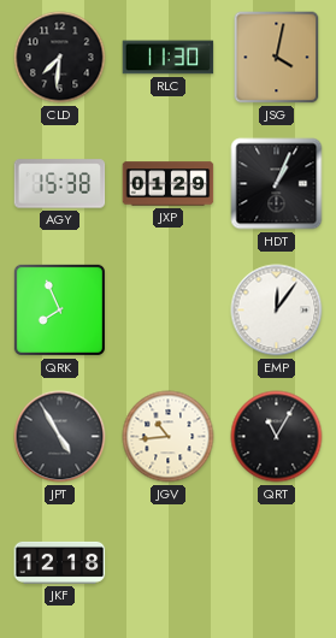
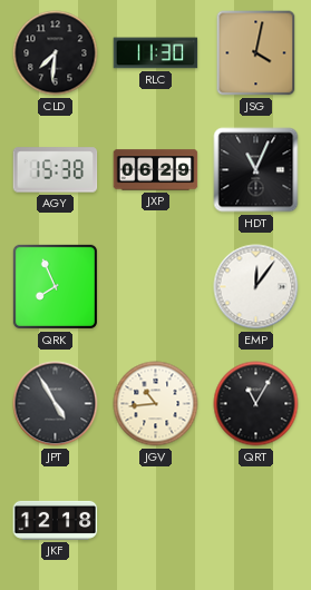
JXP: 01:29 -> 06:29
HDT: 1:04 -> 11:04
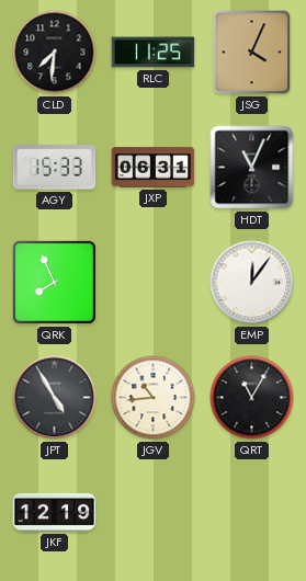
RLC: 11:30 -> 11:25
JSG: 4:02 -> 4:04
AGY: 15:38 -> 15:33
JXP: 06:29 -> 06:31
JKF: 12:18 -> 12:19
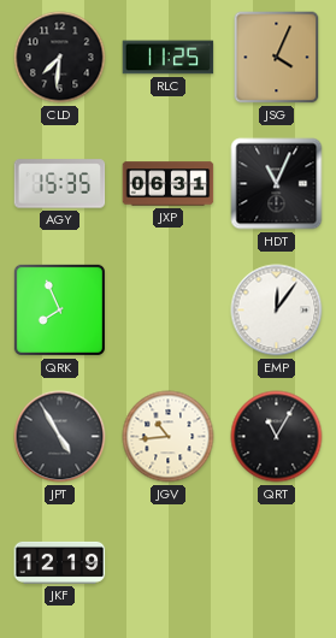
AGY: 15:33 -> 15:35
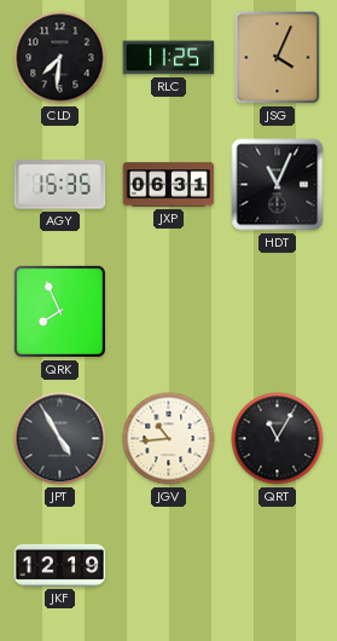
EMP: 12:06 -> none
